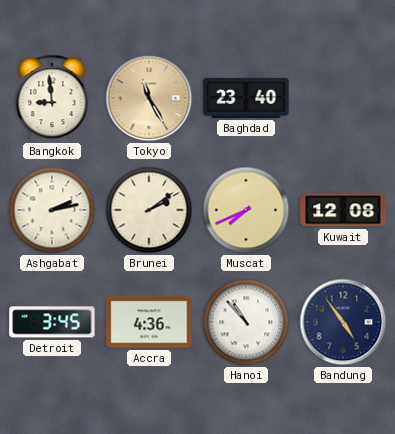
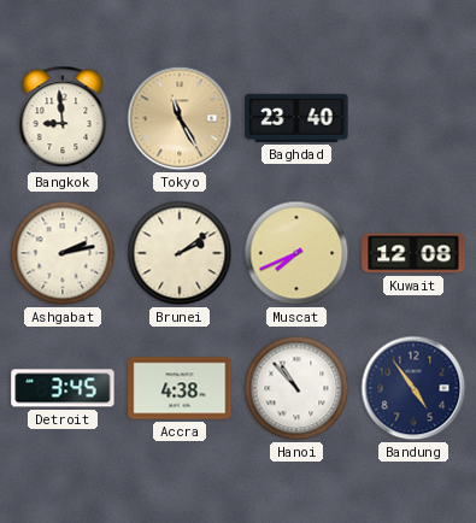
Accra: 4:36 -> 4:38
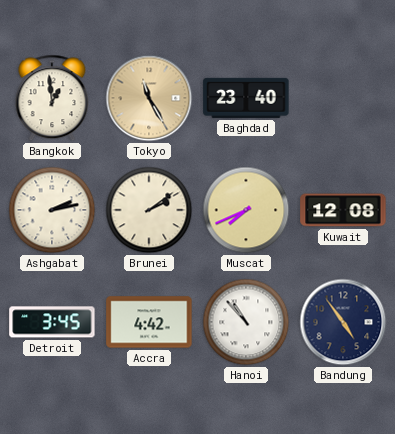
Bangkok: 8:59 -> 12:59
Accra: 4:38 -> 4:42
